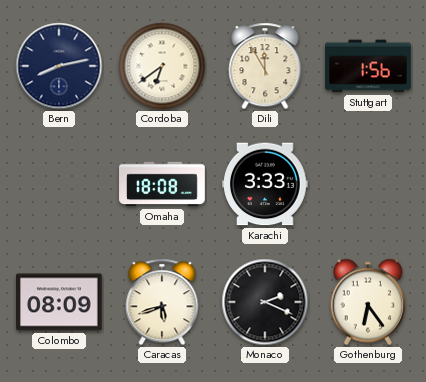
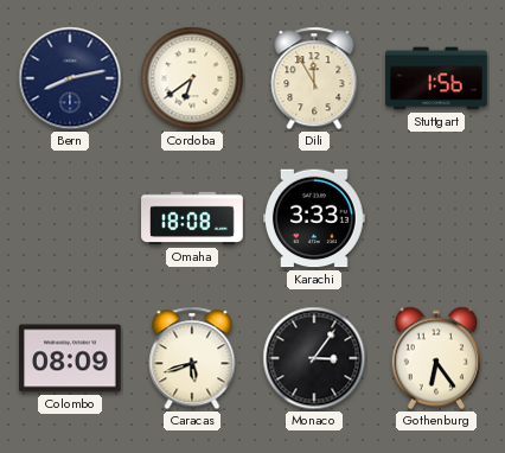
Monaco: 2:19 -> 3:06
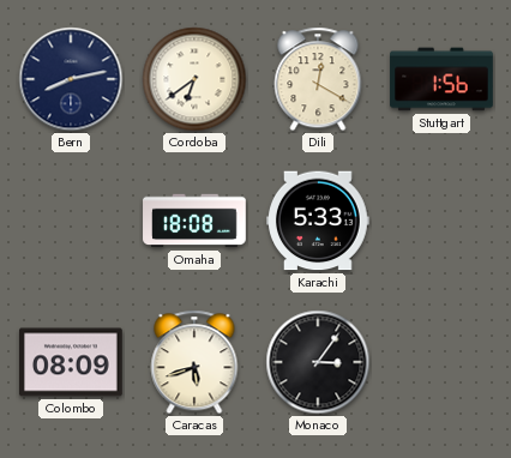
Dili: 11:55 -> 12:20
Karachi: 3:33 -> 5:33
Gothenburg: 6:24 -> none
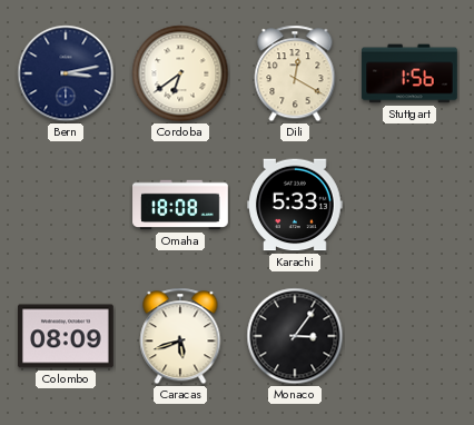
Bern: 8:13 -> 3:13
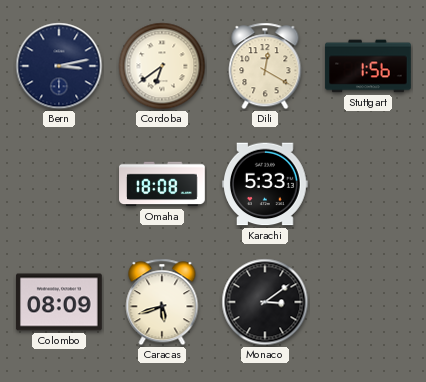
Monaco: 3:06 -> 3:09
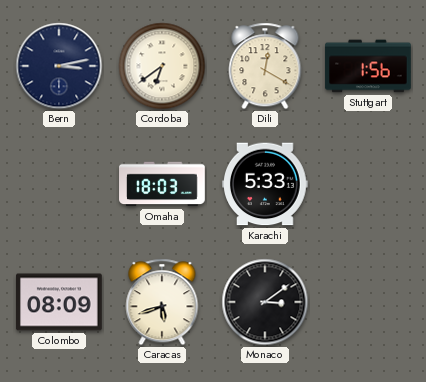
Omaha: 18:08 -> 18:03
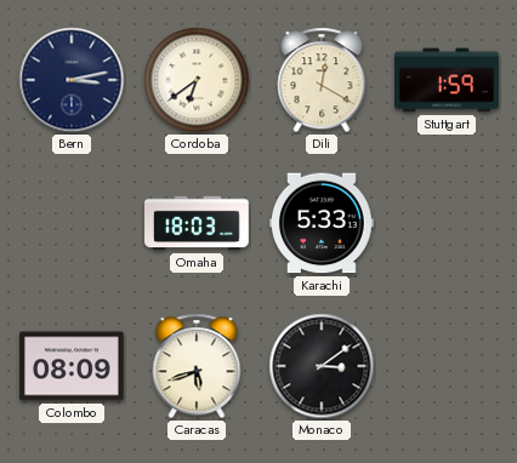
Stuttgart: 1:56 -> 1:59
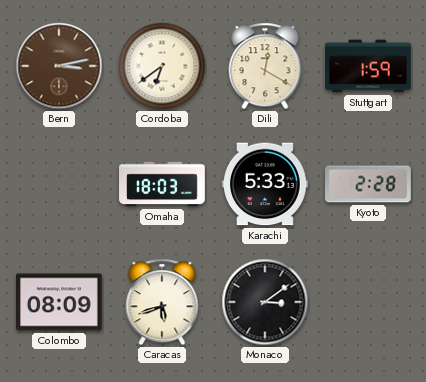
Bern dial: navy -> brown
Kyoto: none -> 2:28
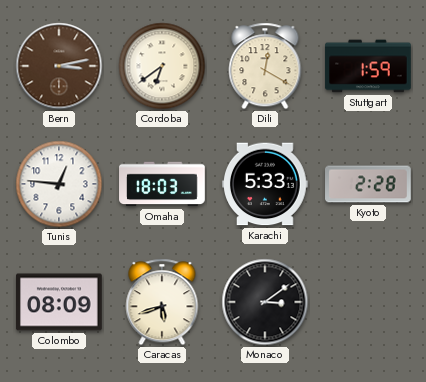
Tunis: none -> 12:46
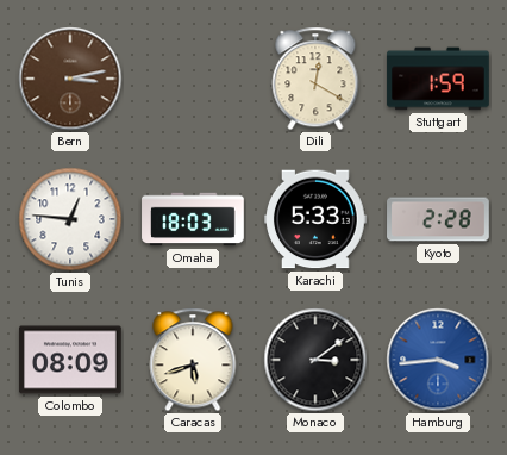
Cordoba: 6:39 -> none
Hamburg: none -> 3:44
